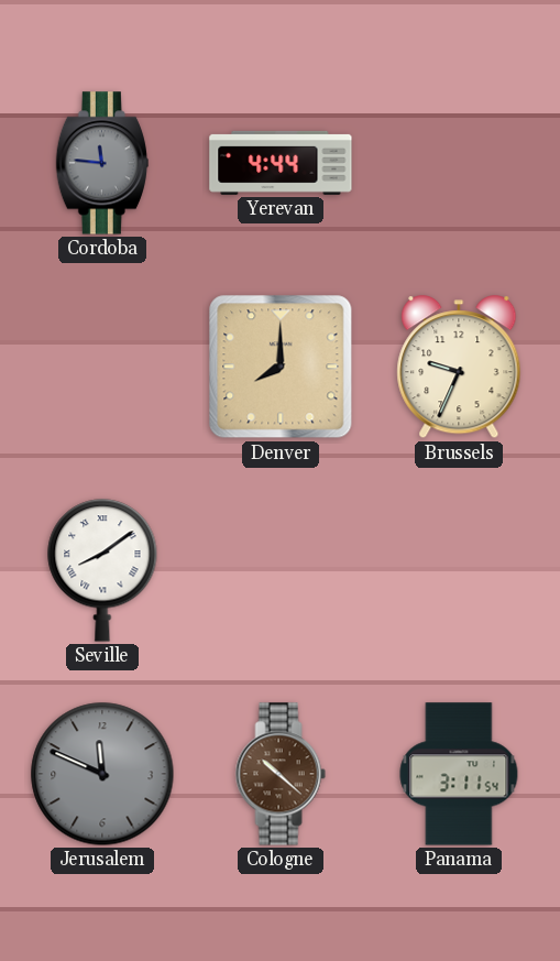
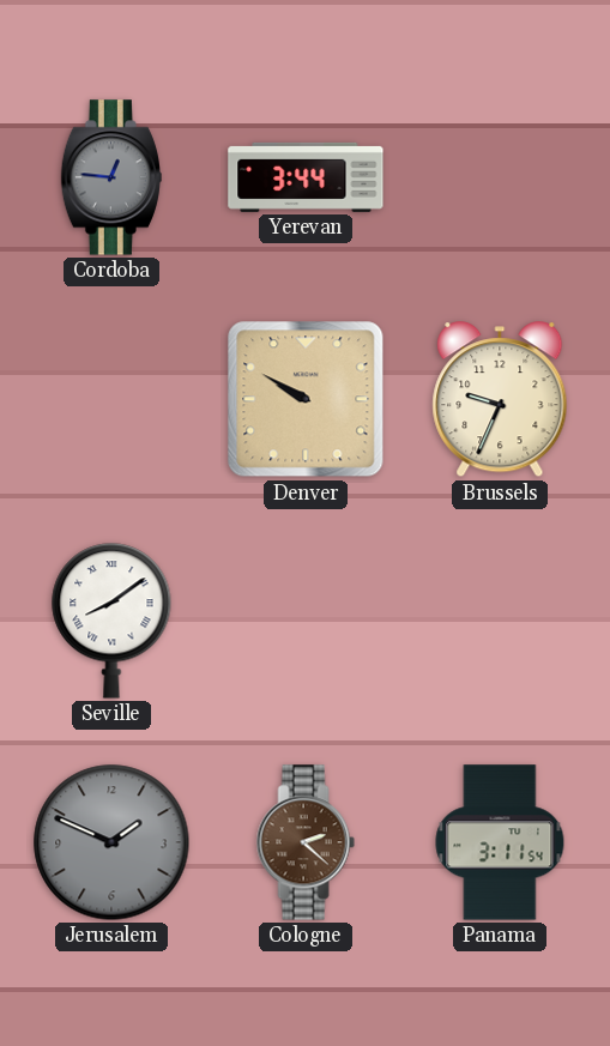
Cordoba: 11:46 -> 12:46
Yerevan: 4:44 -> 3:44
Denver: 8:00 -> 9:50
Jerusalem: 11:49 -> 1:49
Cologne: 10:22 -> 2:22
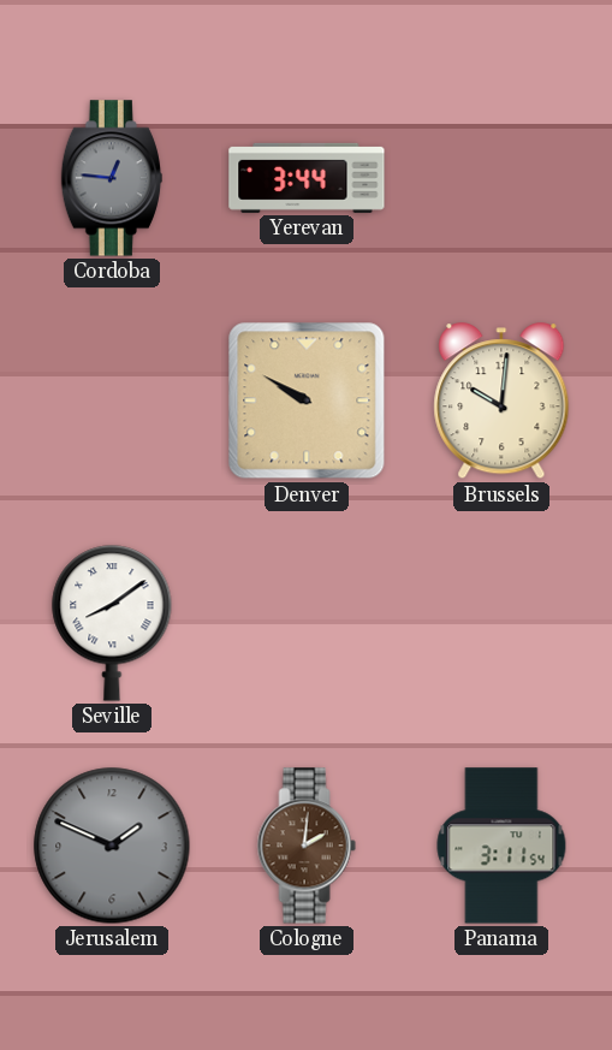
Brussels: 9:34 -> 10:01
Cologne: 2:22 -> 2:01
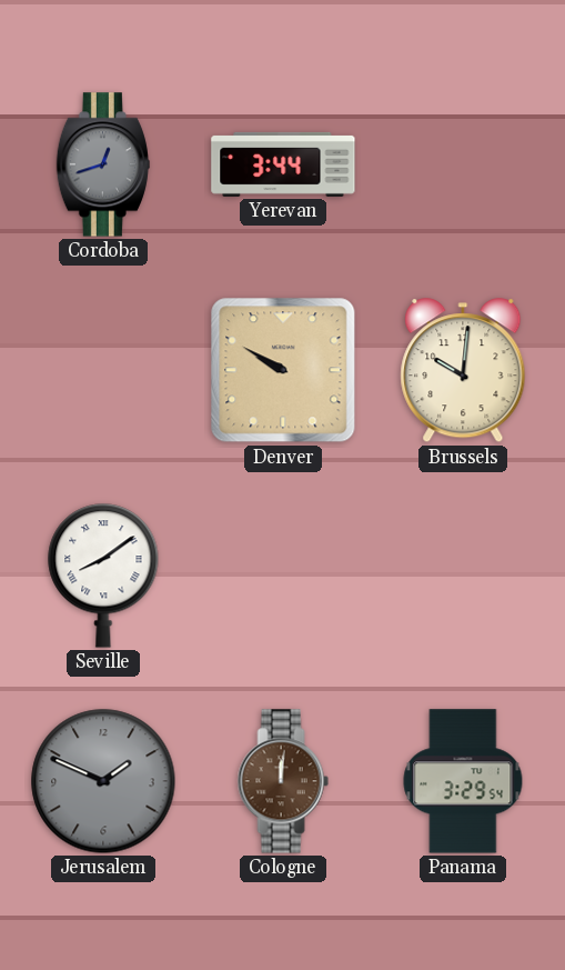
Cordoba: 12:46 -> 12:42
Cologne: 2:01 -> 12:01
Panama: 3:11 -> 3:29
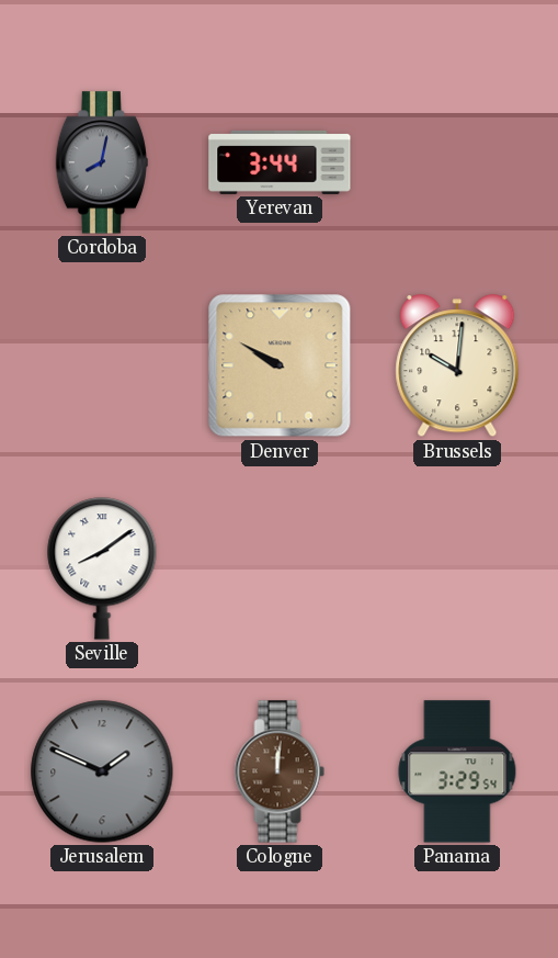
Cordoba: 12:42 -> 8:02
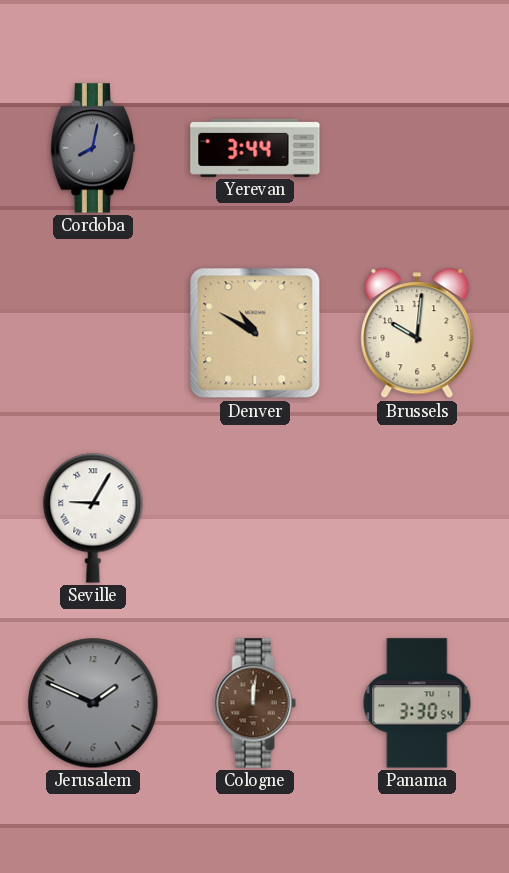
Denver: 9:50 -> 10:50
Seville: 8:09 -> 9:05
Panama: 3:29 -> 3:30
